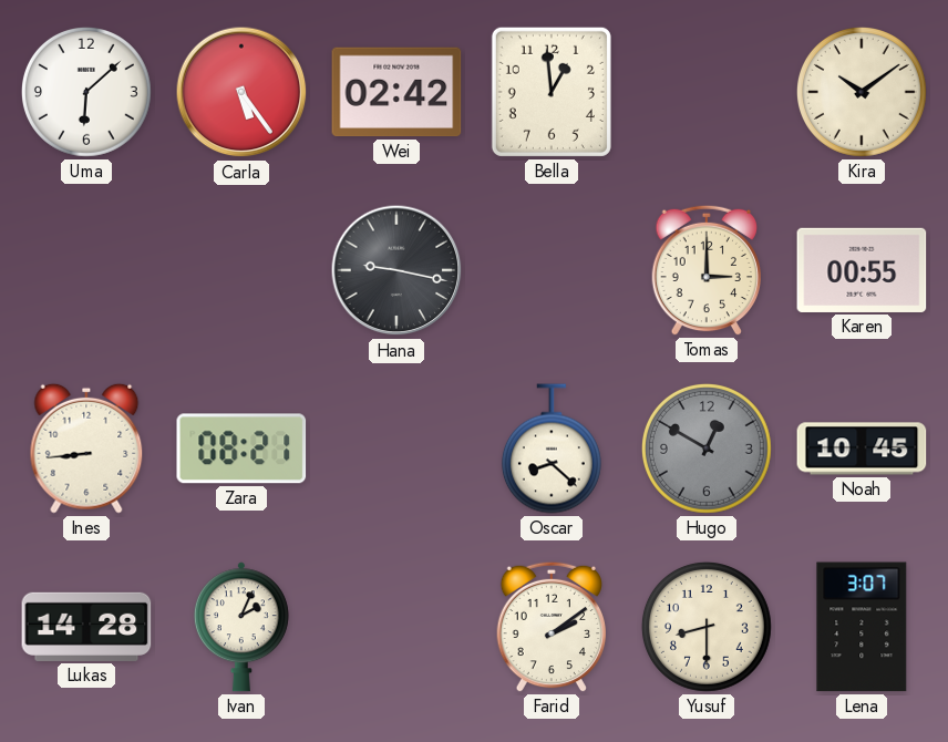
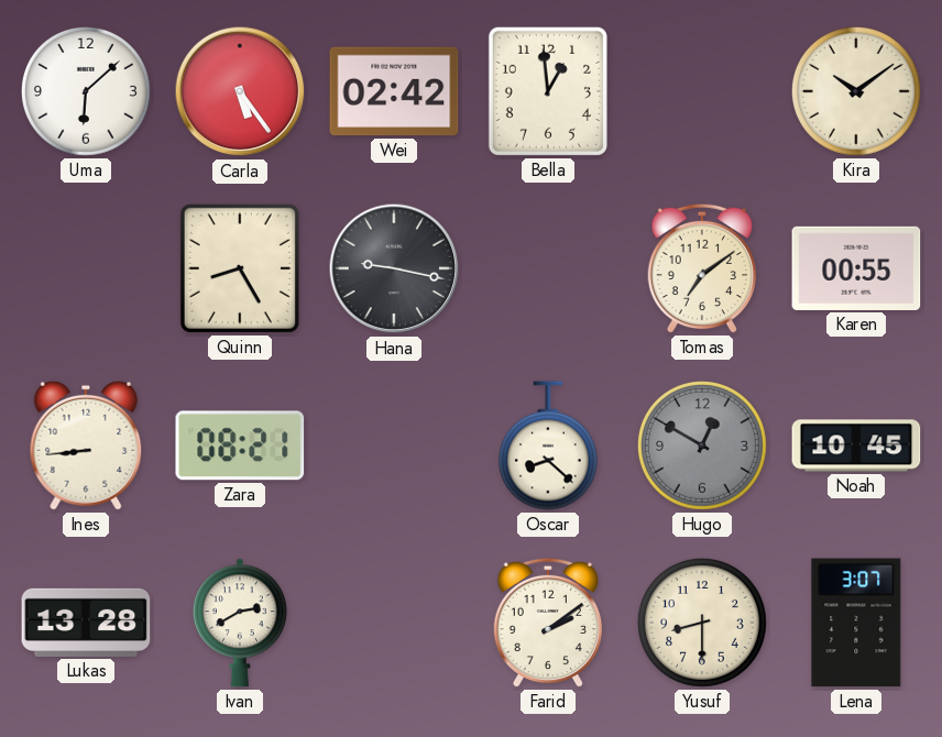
Quinn: none -> 8:25
Tomas: 3:00 -> 7:09
Lukas: 14:28 -> 13:28
Ivan: 2:04 -> 2:40
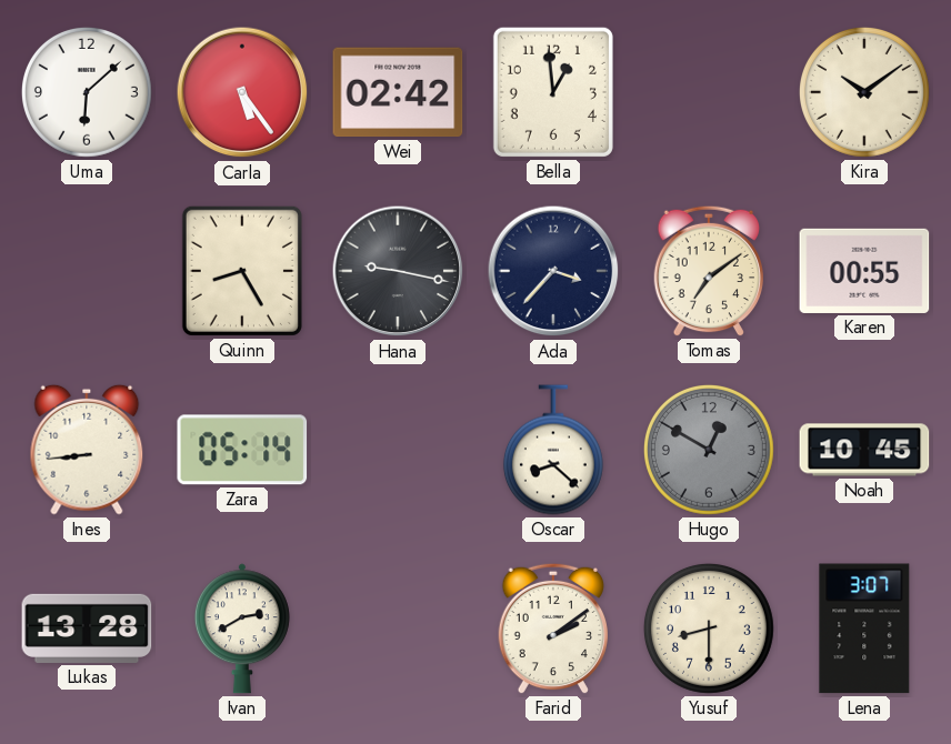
Ada: none -> 3:37
Zara: 08:21 -> 05:14
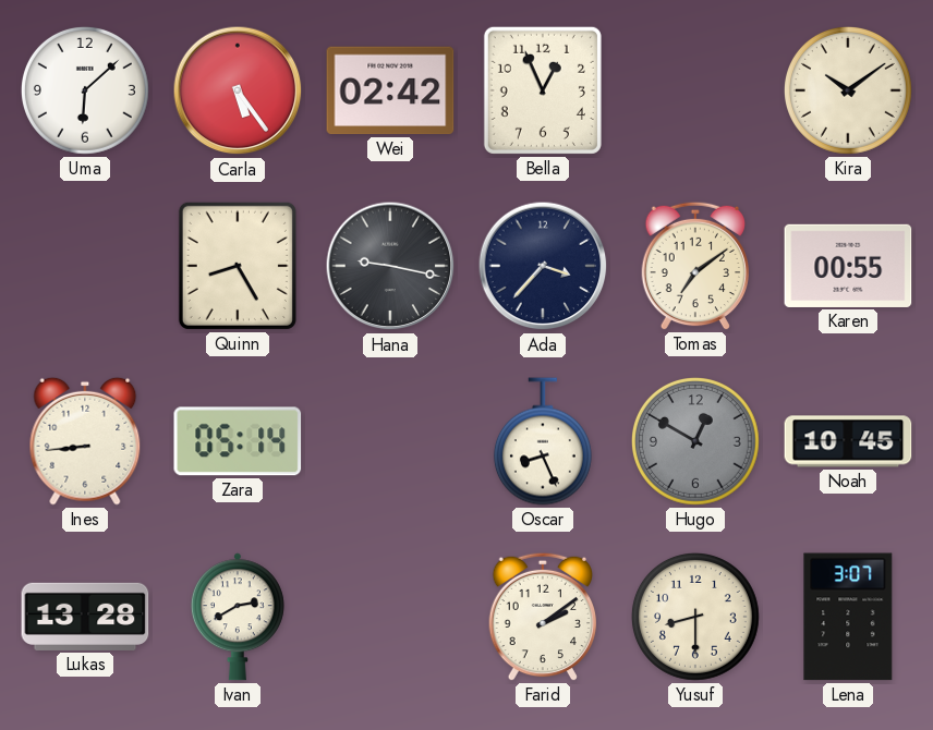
Bella: 12:59 -> 12:56
Oscar: 8:22 -> 8:26
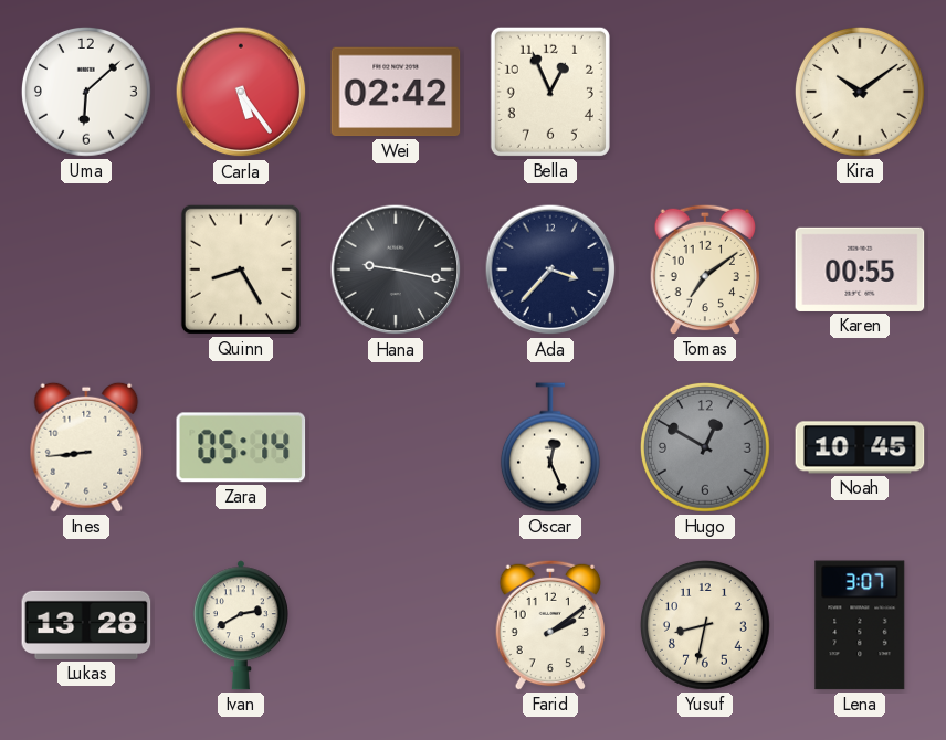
Oscar: 8:26 -> 12:26
Yusuf: 8:30 -> 8:32
